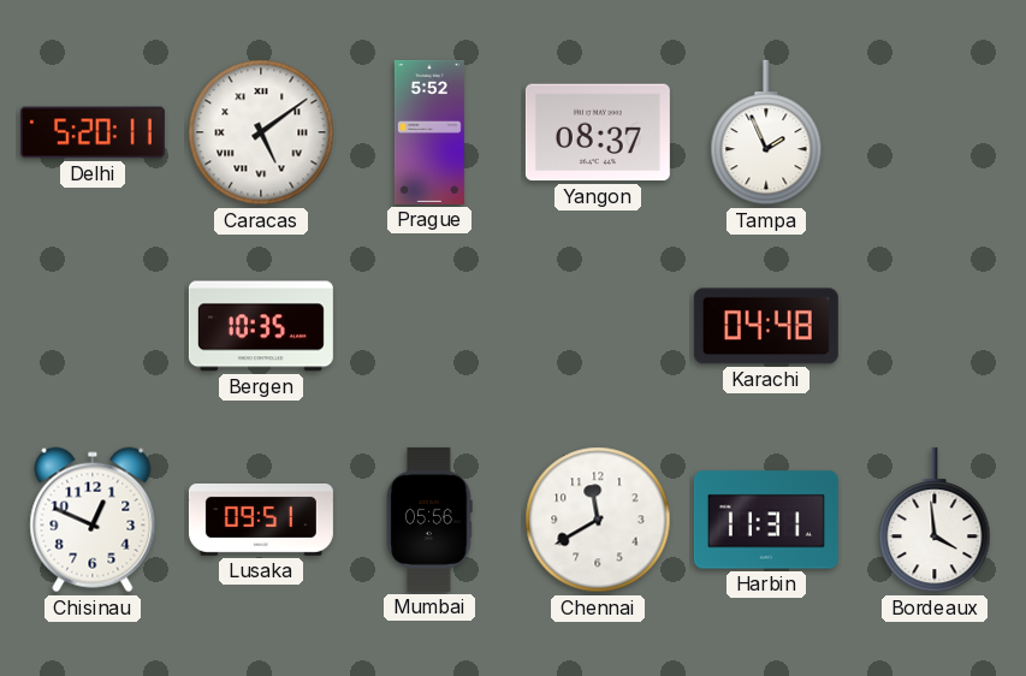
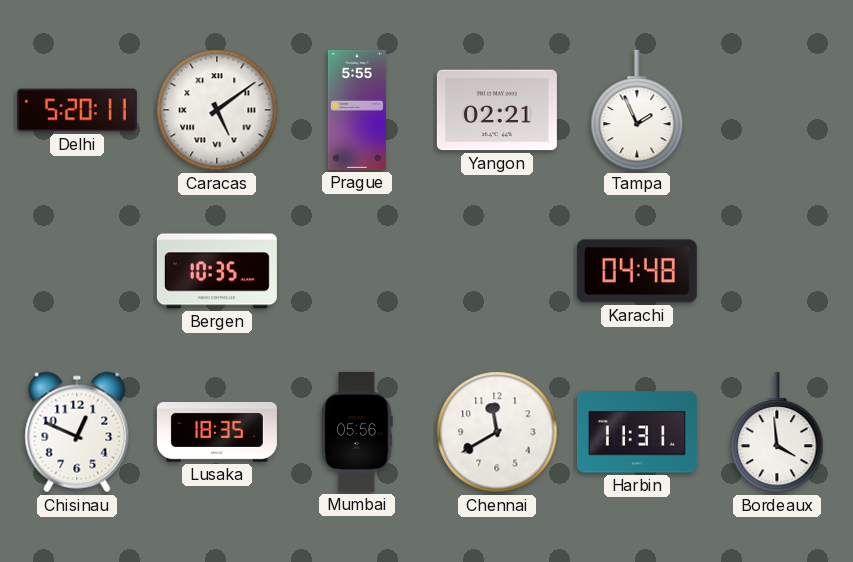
Prague: 5:52 -> 5:55
Yangon: 08:37 -> 02:21
Lusaka: 09:51 -> 18:35
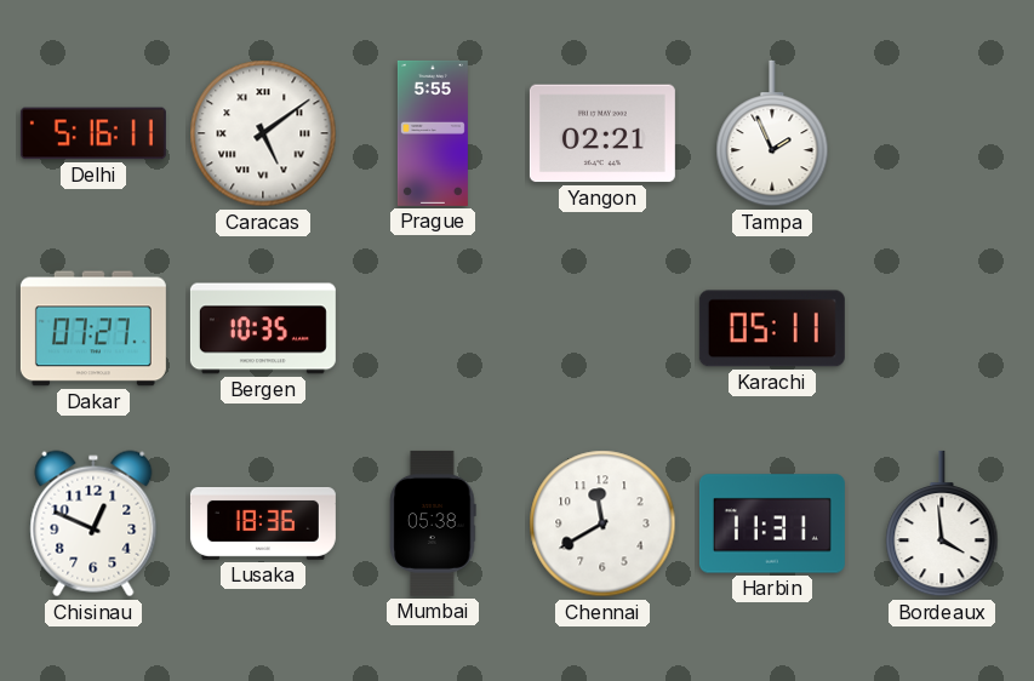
Delhi: 5:20 -> 5:16
Dakar: none -> 07:27
Karachi: 04:48 -> 05:11
Lusaka: 18:35 -> 18:36
Mumbai: 05:56 -> 05:38
